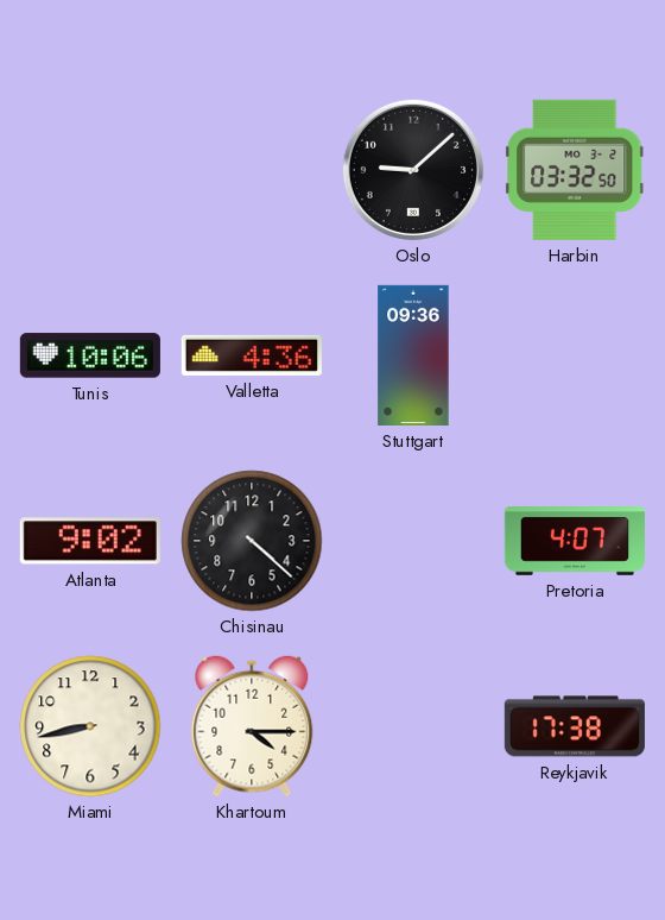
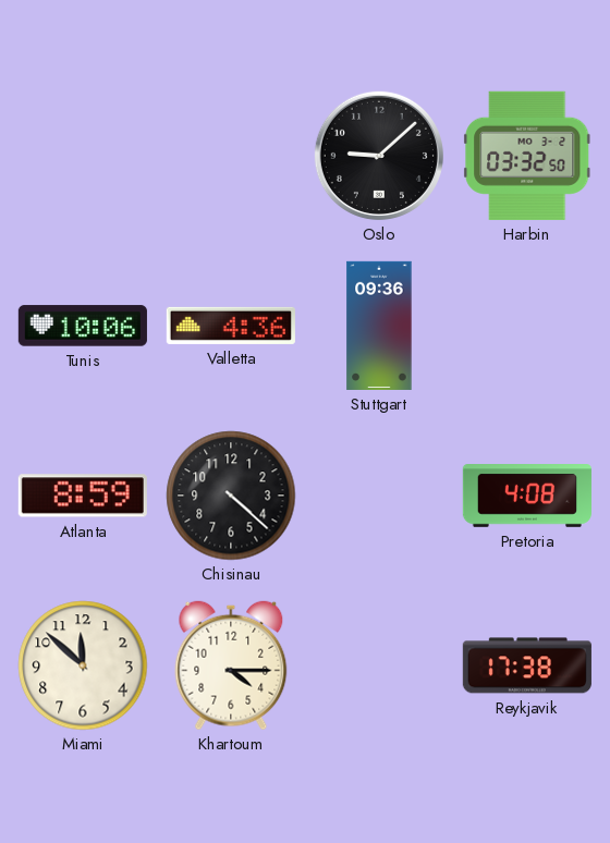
Atlanta: 9:02 -> 8:59
Pretoria: 4:07 -> 4:08
Miami: 8:43 -> 11:52
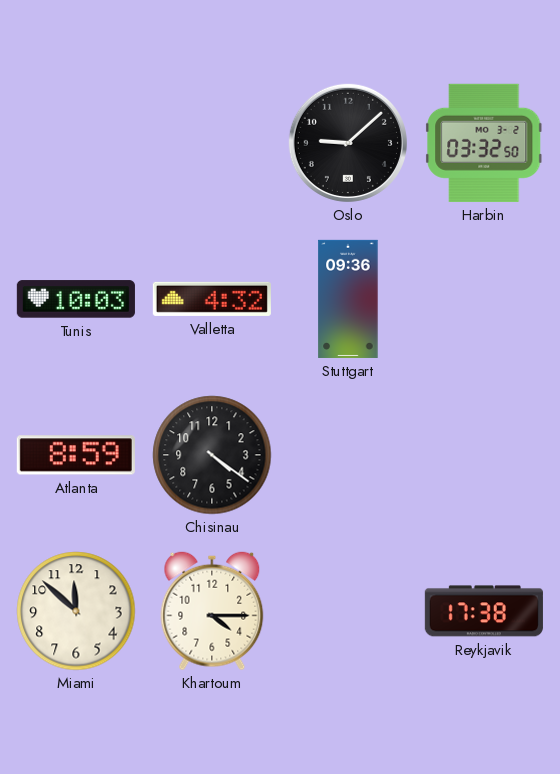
Tunis: 10:06 -> 10:03
Valletta: 4:36 -> 4:32
Chisinau: 4:22 -> 4:21
Pretoria: 4:08 -> none
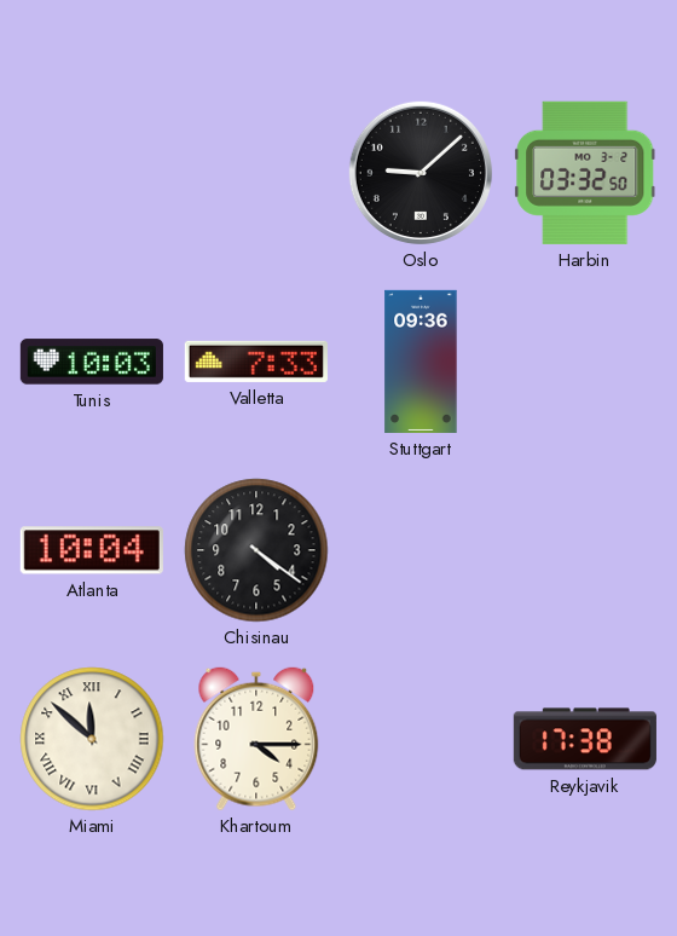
Valletta: 4:32 -> 7:33
Atlanta: 8:59 -> 10:04
Miami numerals: Arabic -> Roman
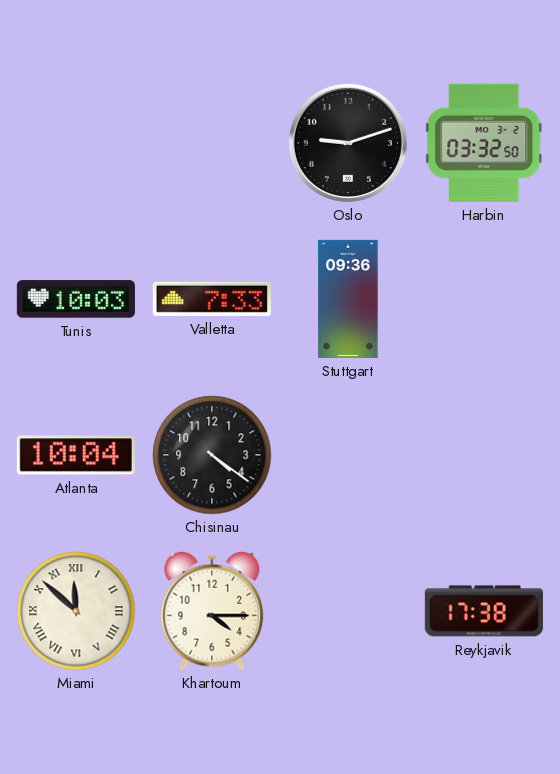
Oslo: 9:08 -> 9:12
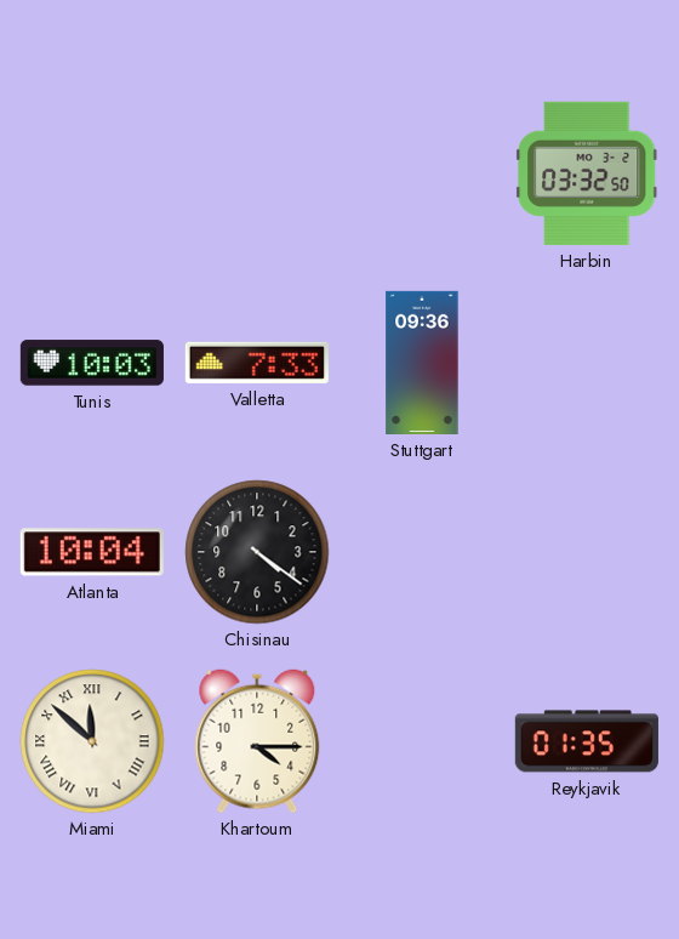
Oslo: 9:12 -> none
Reykjavik: 17:38 -> 01:35
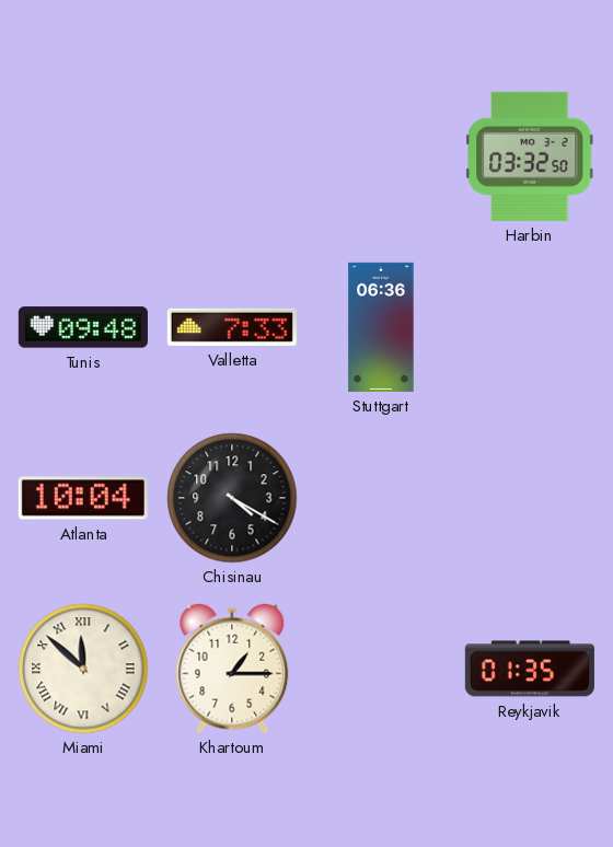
Tunis: 10:03 -> 09:48
Stuttgart: 09:36 -> 06:36
Chisinau: 4:21 -> 4:20
Khartoum: 4:15 -> 1:15
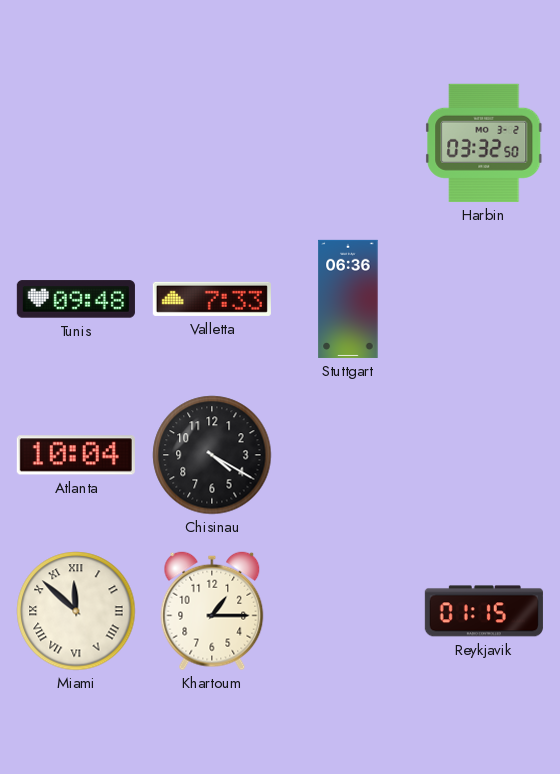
Reykjavik: 01:35 -> 01:15
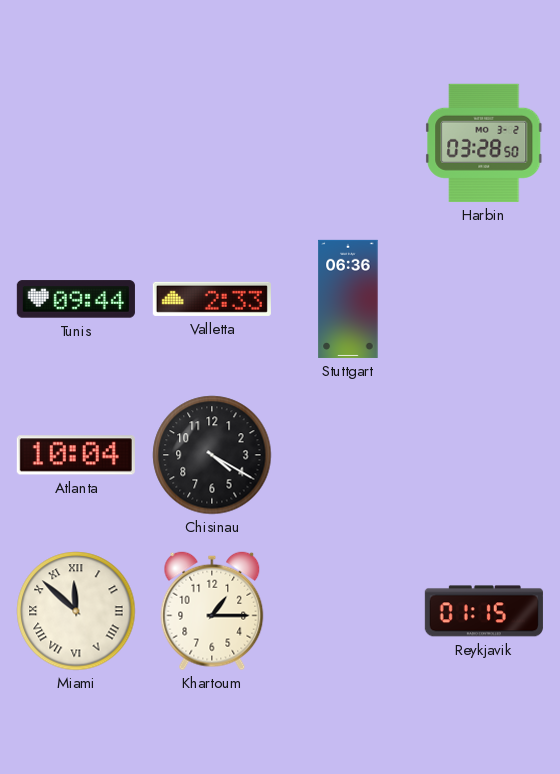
Harbin: 03:32 -> 03:28
Tunis: 09:48 -> 09:44
Valletta: 7:33 -> 2:33
